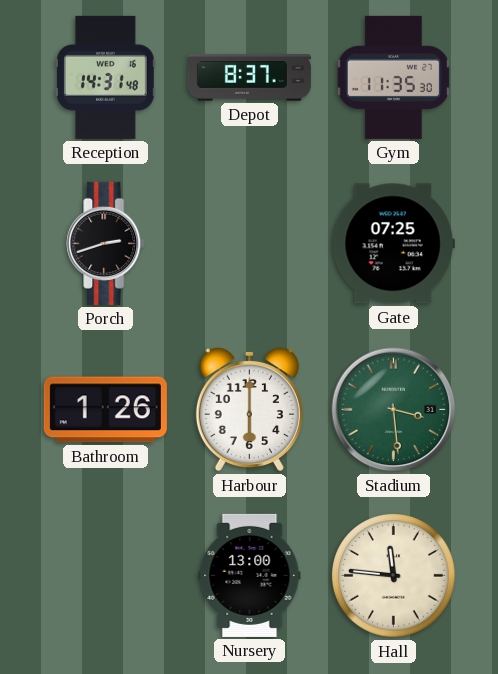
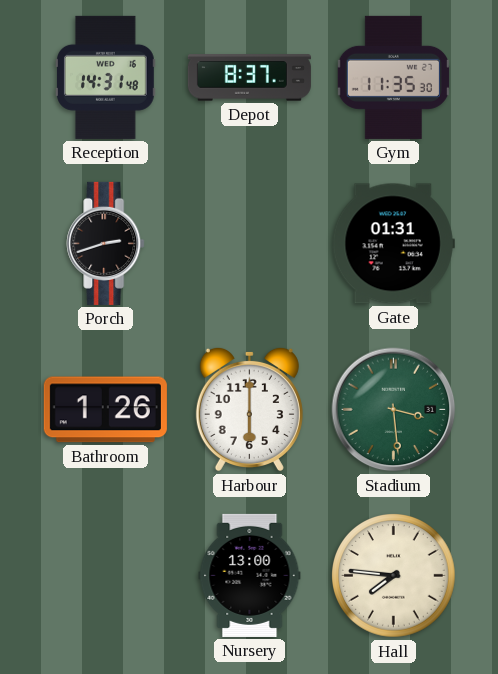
Gate: 07:25 -> 01:31
Hall: 11:46 -> 7:46
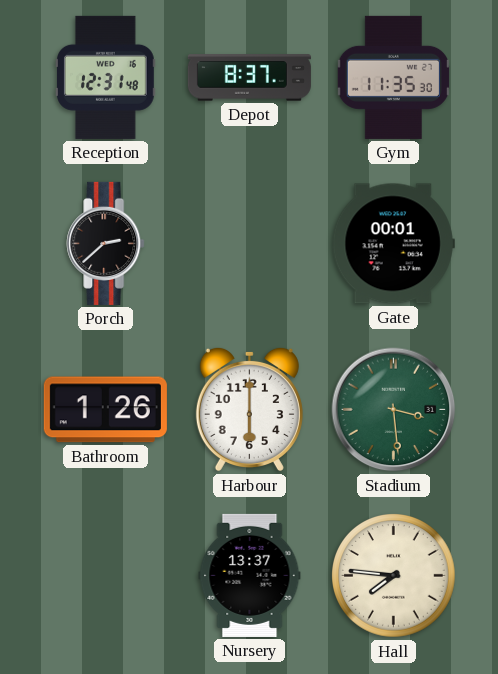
Reception: 14:31 -> 12:31
Porch: 2:42 -> 2:38
Gate: 01:31 -> 00:01
Nursery: 13:00 -> 13:37
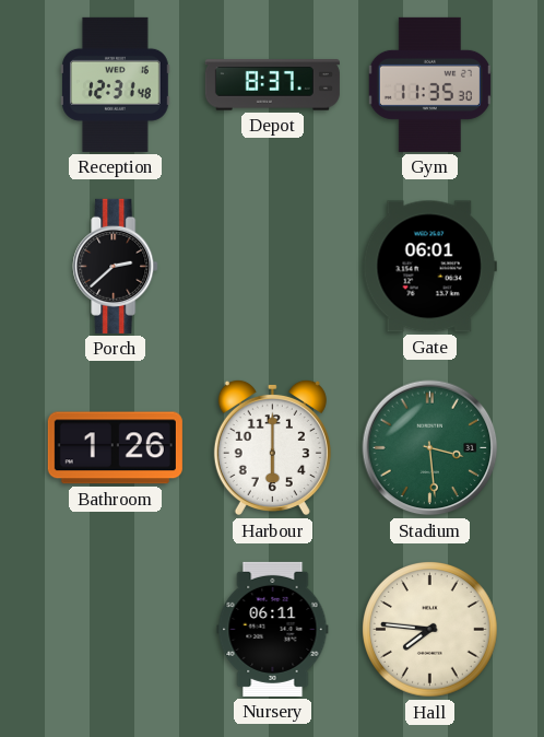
Gate: 00:01 -> 06:01
Nursery: 13:37 -> 06:11
